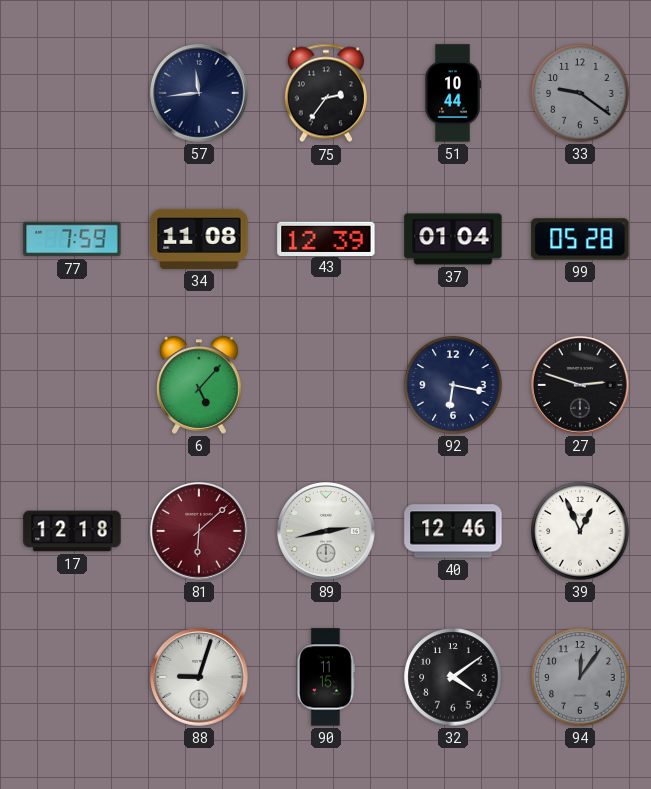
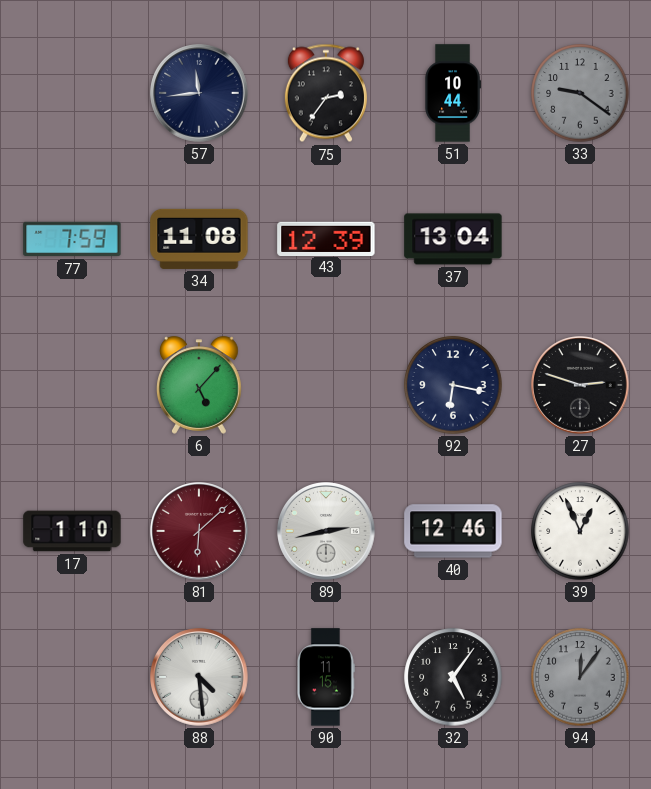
37: 01:04 -> 13:04
99: 05:28 -> none
17: 12:18 -> 1:10
88: 9:03 -> 4:29
32: 4:09 -> 5:06
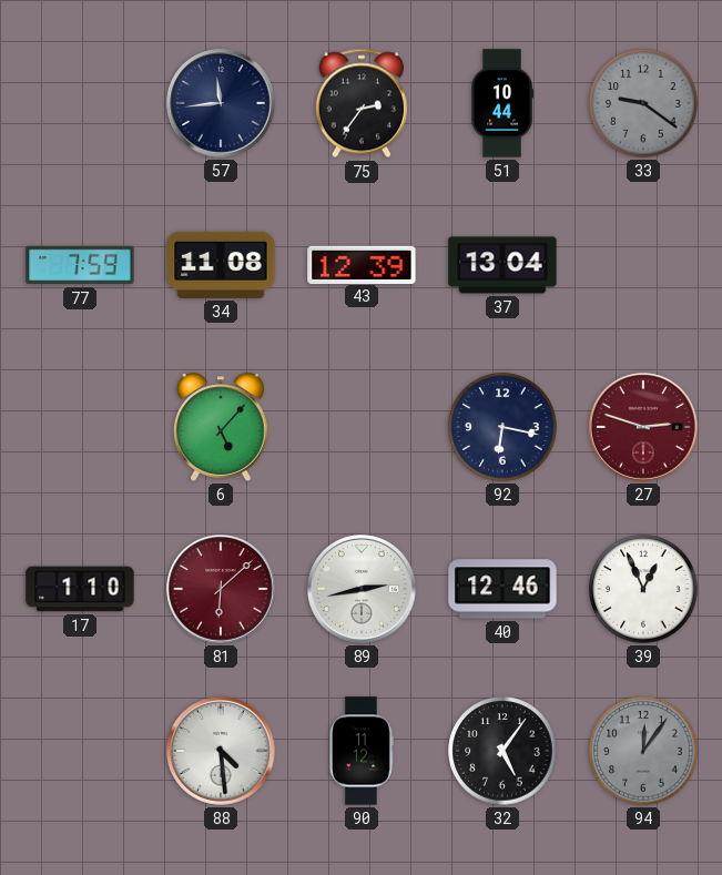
27 dial: black -> burgundy
90: 11:15 -> 11:12
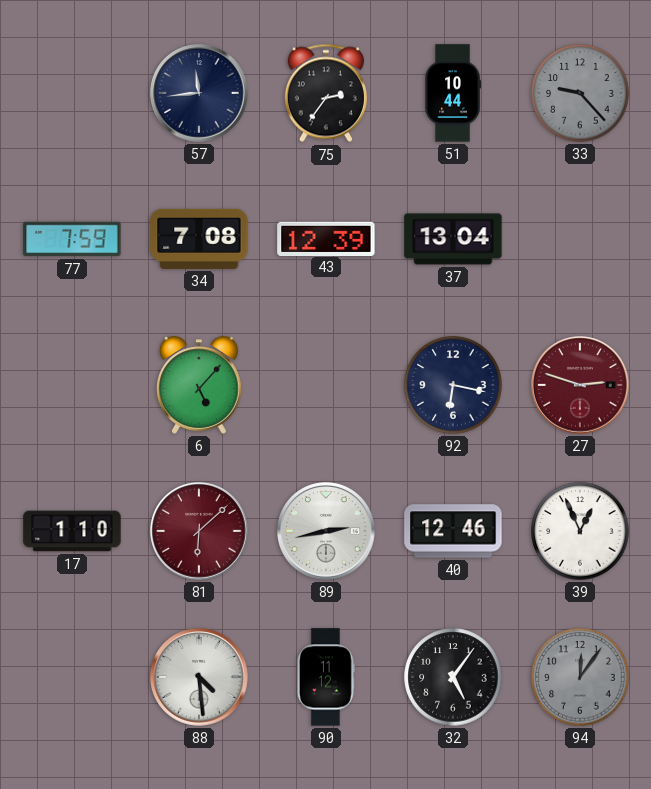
33: 9:21 -> 9:23
34: 11:08 -> 7:08
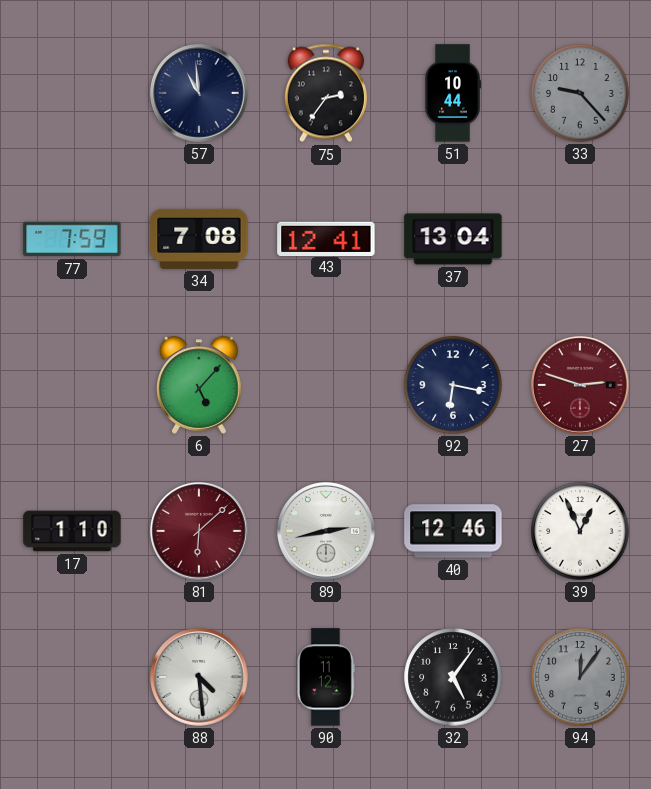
57: 11:44 -> 10:59
43: 12:39 -> 12:41
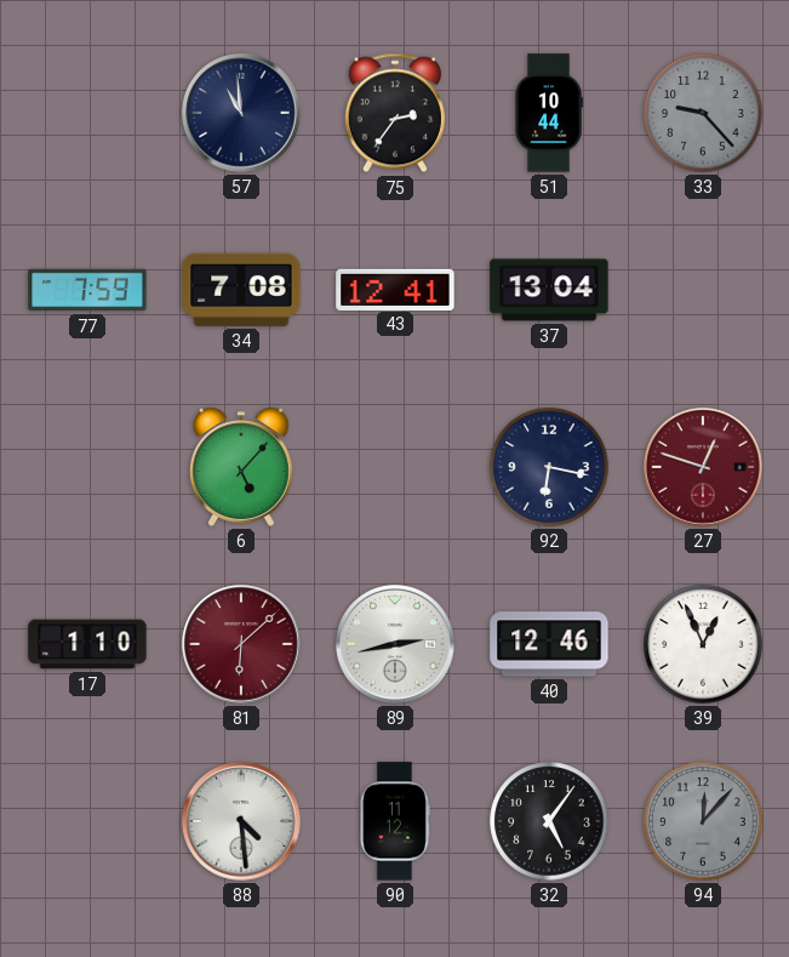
27: 2:48 -> 12:48
94: 12:06 -> 12:07
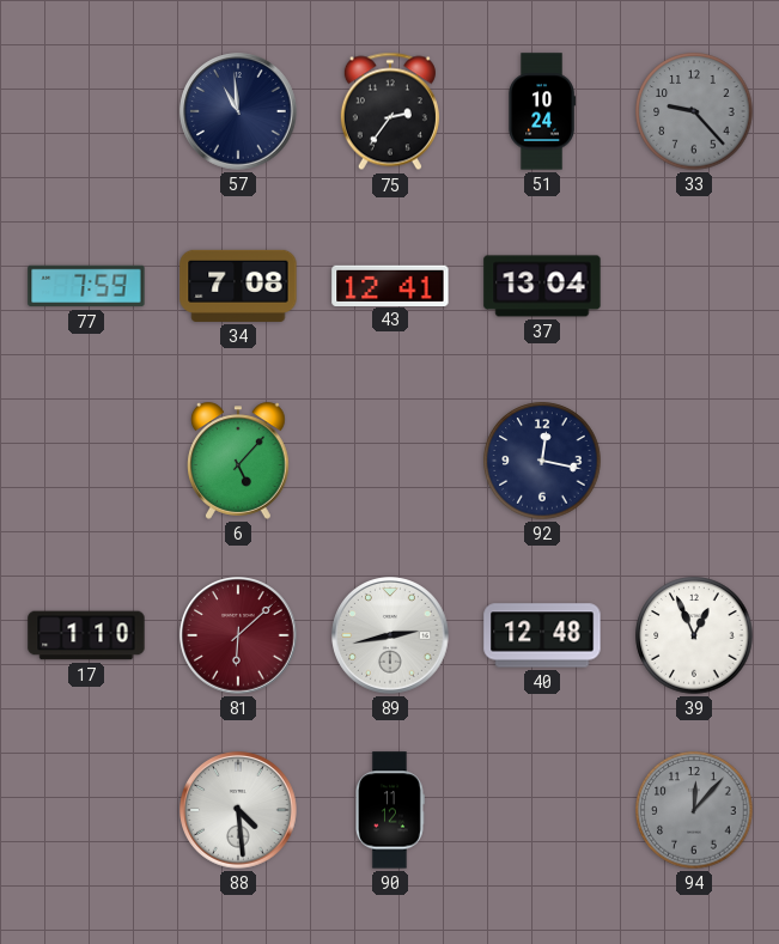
51: 10:44 -> 10:24
92: 6:17 -> 12:17
27: 12:48 -> none
40: 12:46 -> 12:48
32: 5:06 -> none
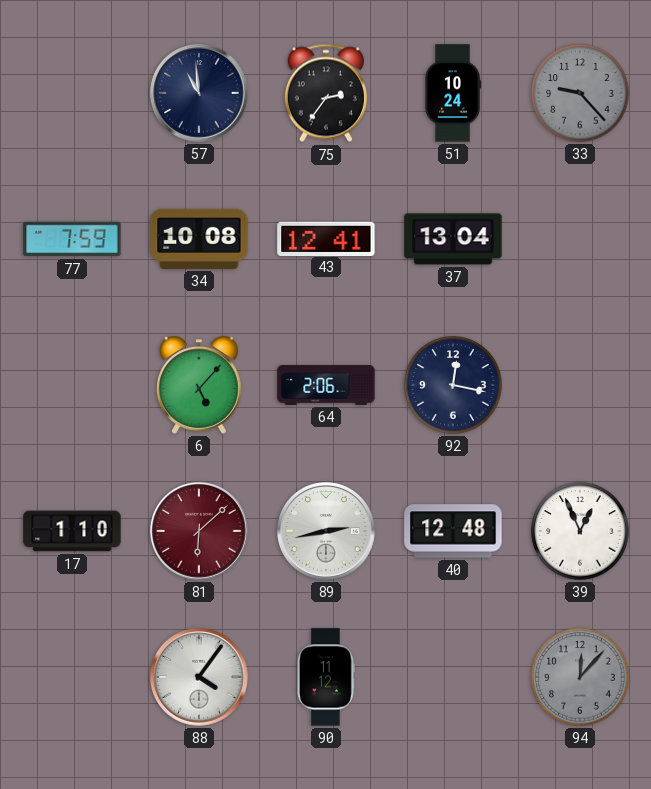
34: 7:08 -> 10:08
64: none -> 2:06
88: 4:29 -> 4:06
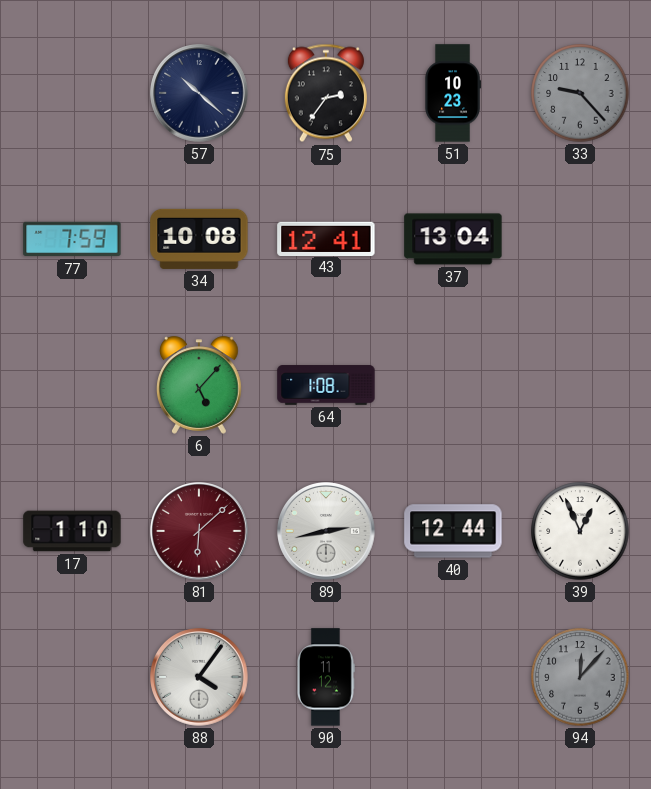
57: 10:59 -> 10:22
51: 10:24 -> 10:23
64: 2:06 -> 1:08
92: 12:17 -> none
40: 12:48 -> 12:44
